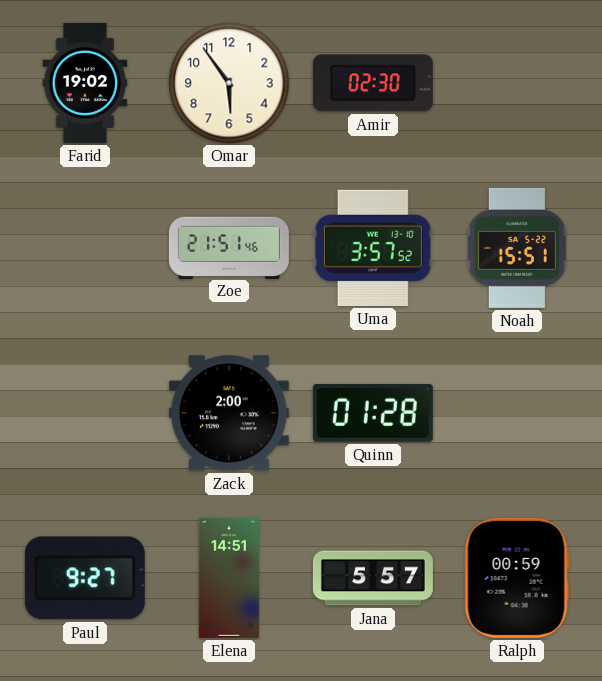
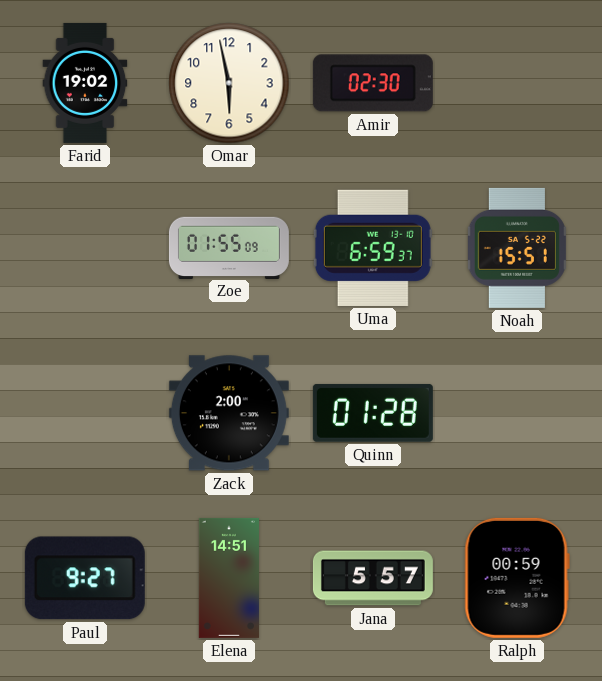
Omar: 5:54 -> 5:58
Zoe: 21:51 -> 01:55
Uma: 3:57 -> 6:59
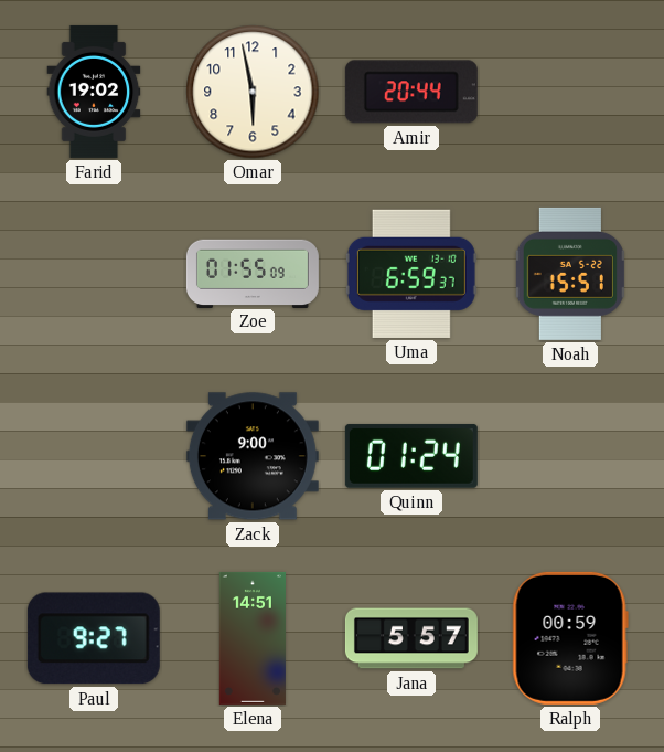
Amir: 02:30 -> 20:44
Zack: 2:00 -> 9:00
Quinn: 01:28 -> 01:24
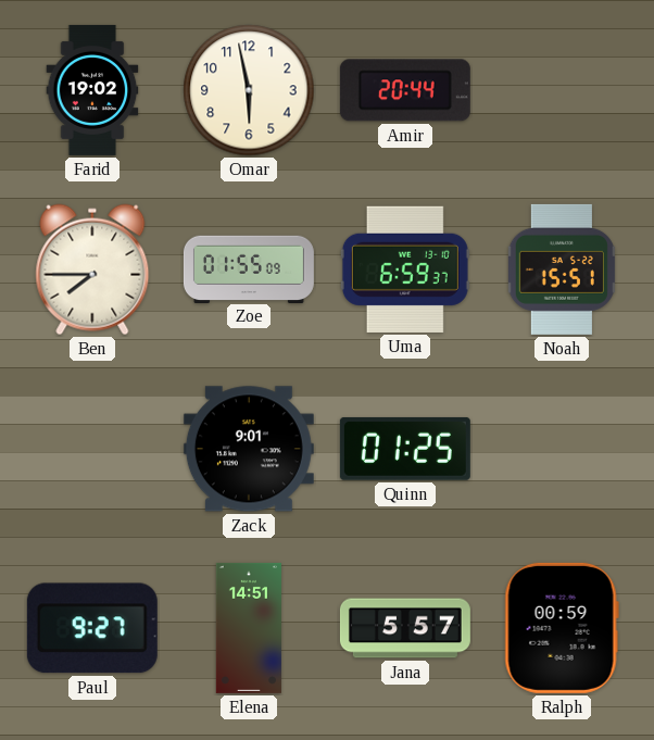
Ben: none -> 7:45
Zack: 9:00 -> 9:01
Quinn: 01:24 -> 01:25
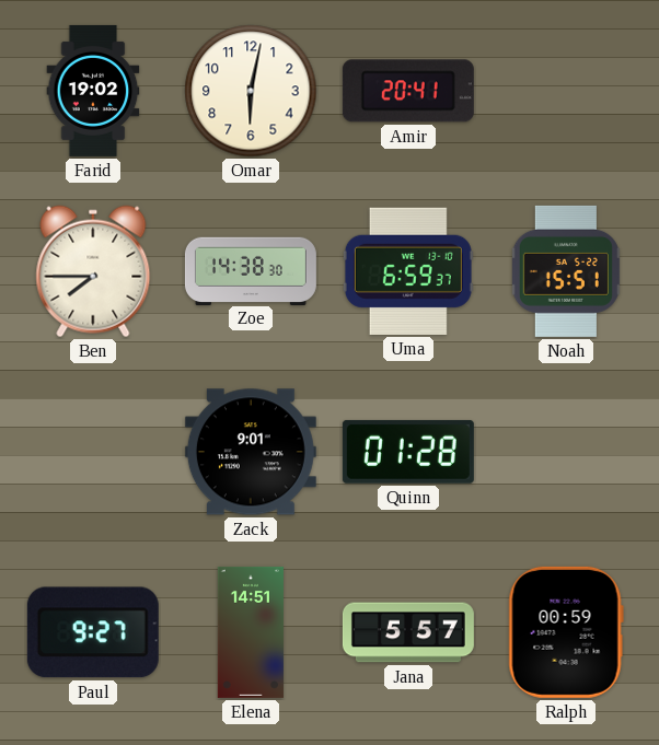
Omar: 5:58 -> 6:02
Amir: 20:44 -> 20:41
Zoe: 01:55 -> 14:38
Quinn: 01:25 -> 01:28
